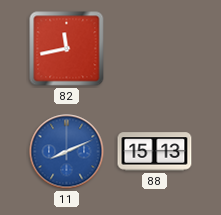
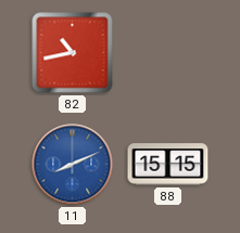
82: 11:43 -> 10:43
88: 15:13 -> 15:15
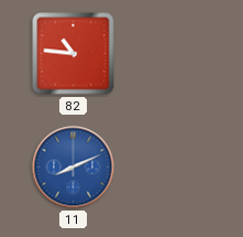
82: 10:43 -> 10:46
88: 15:15 -> none
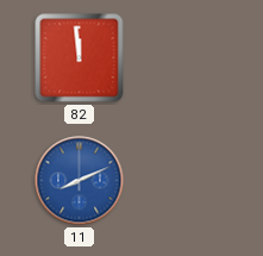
82: 10:46 -> 11:59
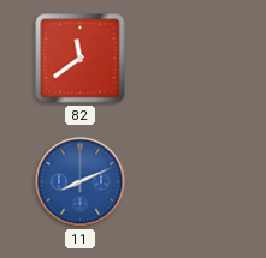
82: 11:59 -> 11:39
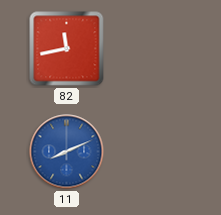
82: 11:39 -> 11:43
